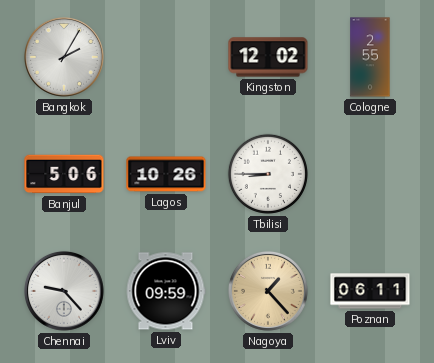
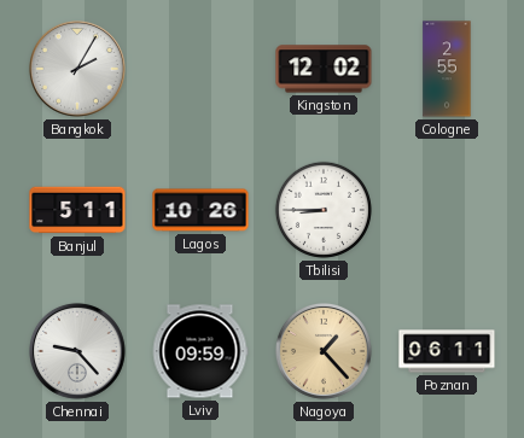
Banjul: 5:06 -> 5:11
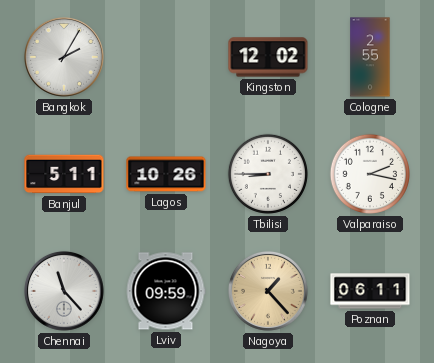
Valparaiso: none -> 2:17
Chennai: 9:23 -> 11:23
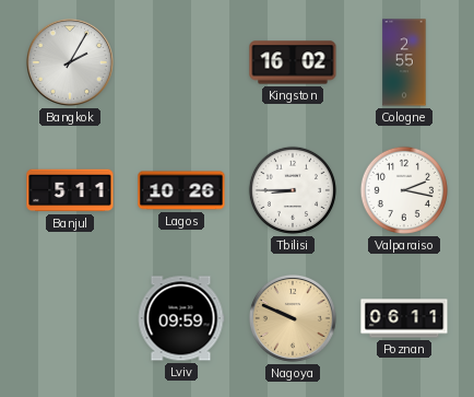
Kingston: 12:02 -> 16:02
Chennai: 11:23 -> none
Nagoya: 1:23 -> 9:49
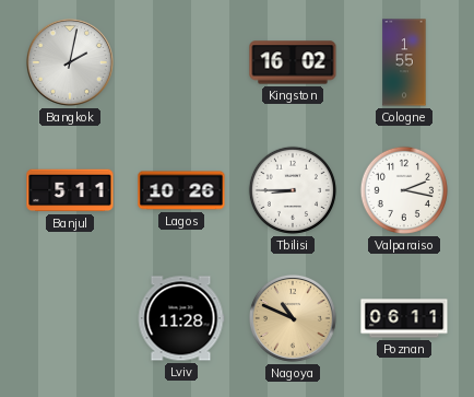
Bangkok: 2:05 -> 2:02
Cologne: 2:55 -> 1:55
Lviv: 09:59 -> 11:28
Nagoya: 9:49 -> 10:49
